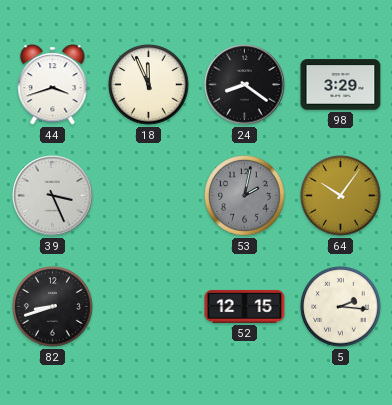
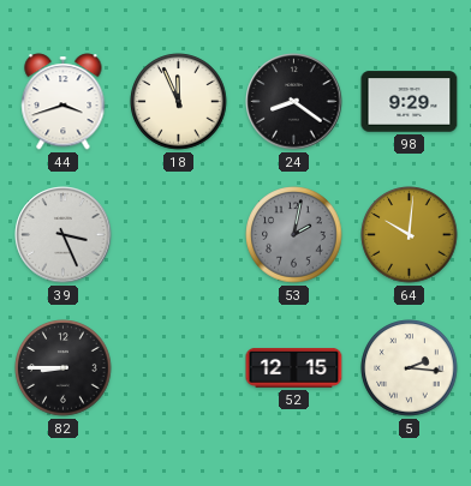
98: 3:29 -> 9:29
64: 10:06 -> 10:01
82: 8:42 -> 8:45
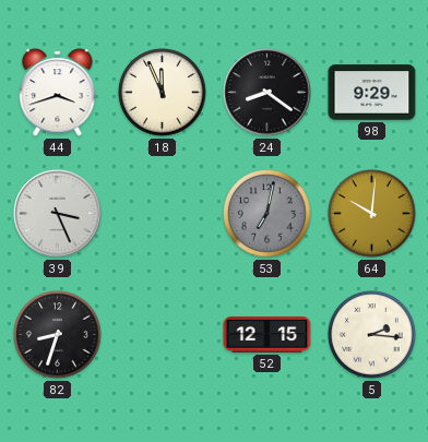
53: 2:02 -> 7:02
82: 8:45 -> 8:33
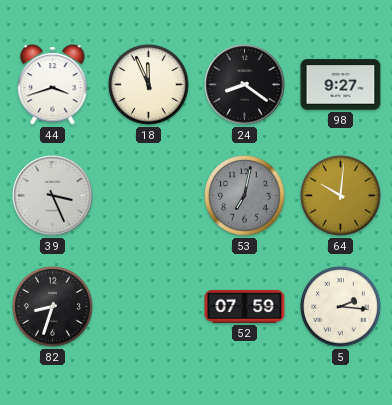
98: 9:29 -> 9:27
52: 12:15 -> 07:59
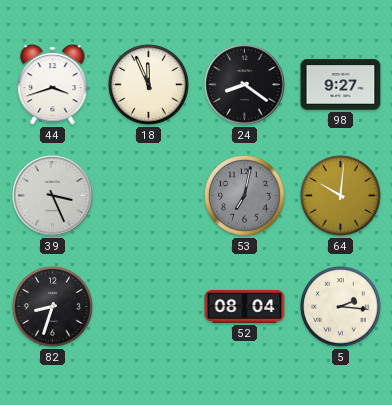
52: 07:59 -> 08:04
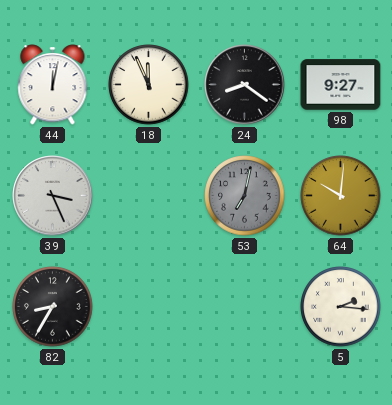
44: 3:42 -> 12:02
82: 8:33 -> 8:35
52: 08:04 -> none
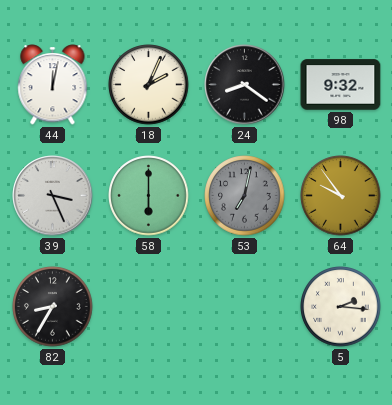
18: 11:56 -> 2:04
98: 9:27 -> 9:32
58: none -> 6:00
64: 10:01 -> 9:54
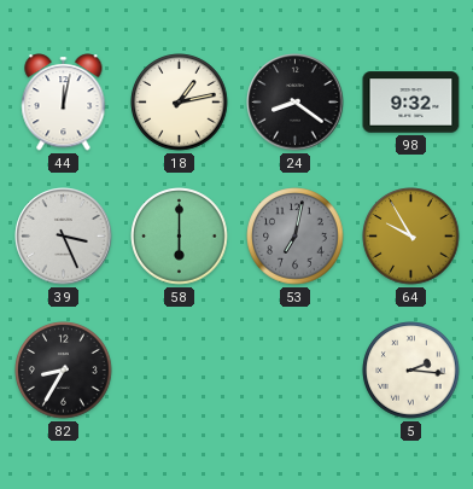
18: 2:04 -> 1:13
64: 9:54 -> 9:55
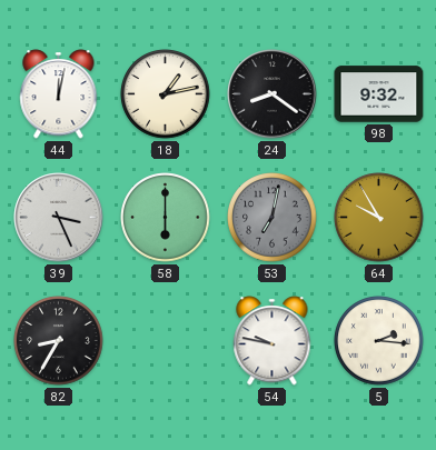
54: none -> 9:47
